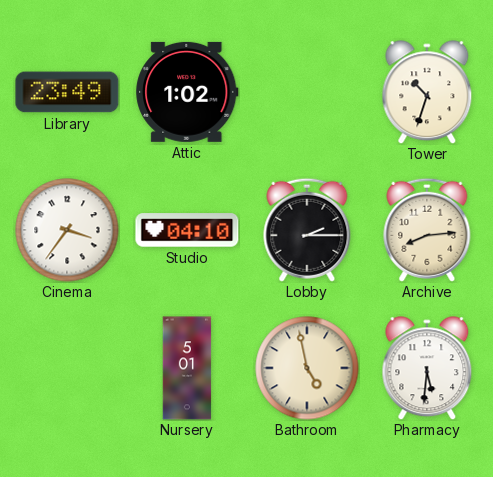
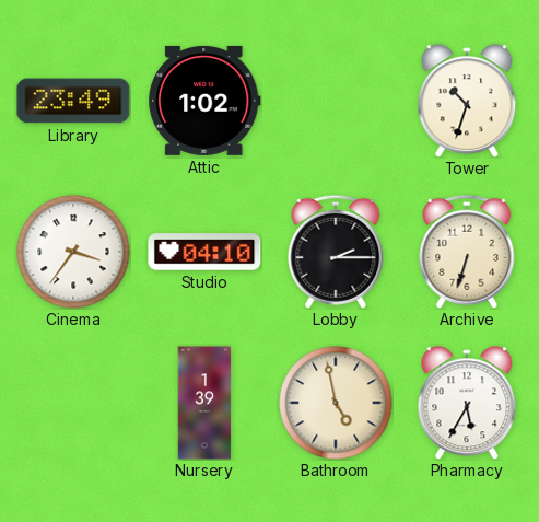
Archive: 8:14 -> 6:33
Nursery: 5:01 -> 1:39
Pharmacy: 5:31 -> 5:35
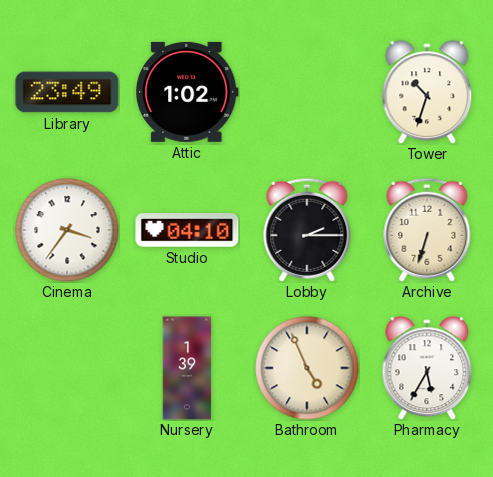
Bathroom: 4:58 -> 4:56
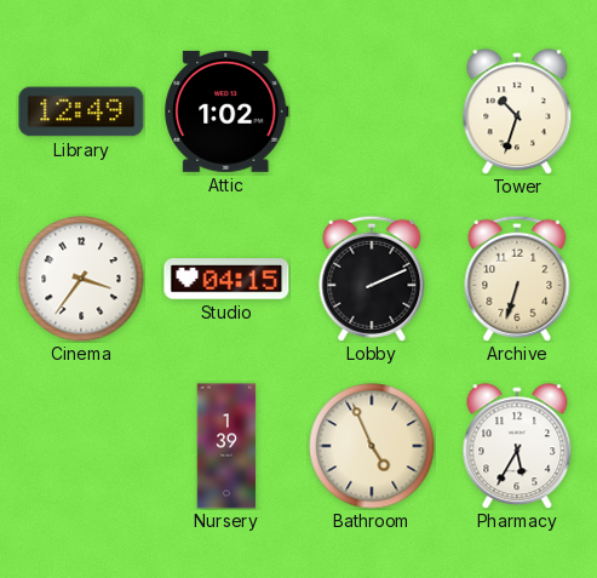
Library: 23:49 -> 12:49
Studio: 04:10 -> 04:15
Lobby: 2:15 -> 2:11
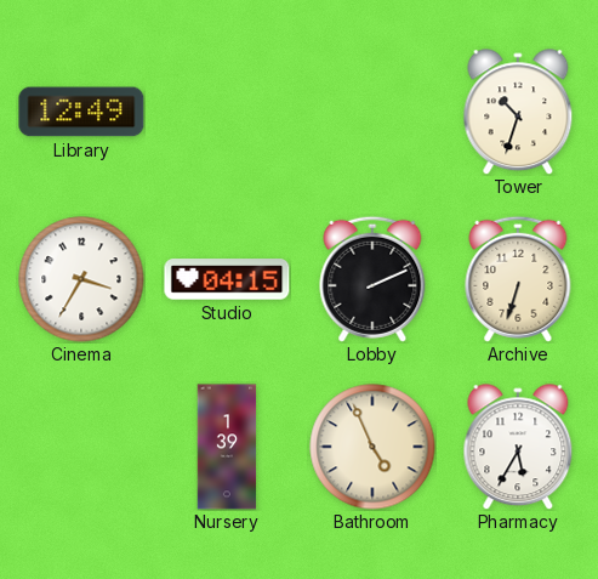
Attic: 1:02 -> none
Cinema: 3:36 -> 3:35
